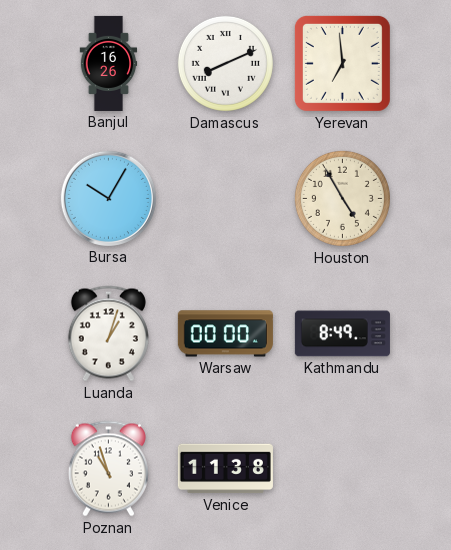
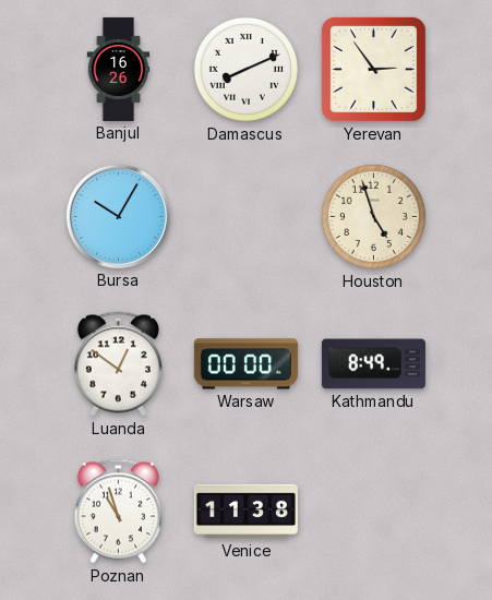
Yerevan: 6:59 -> 2:54
Houston: 4:55 -> 4:57
Luanda: 1:03 -> 12:51
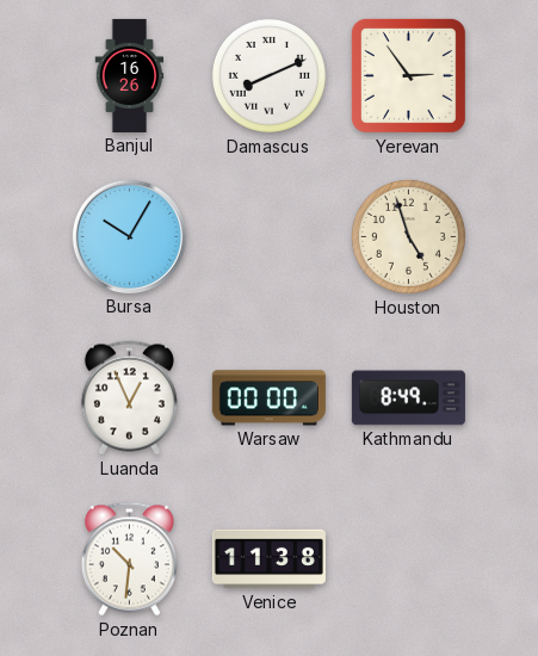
Luanda: 12:51 -> 12:56
Poznan: 10:57 -> 10:31
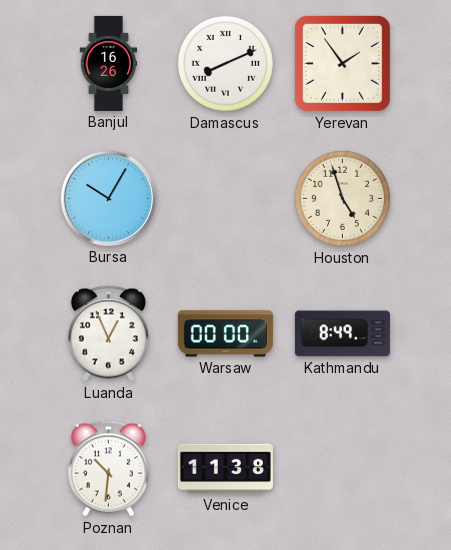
Yerevan: 2:54 -> 1:54
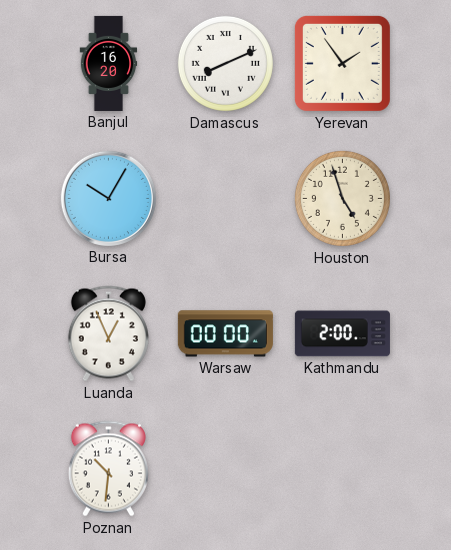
Banjul: 16:26 -> 16:20
Kathmandu: 8:49 -> 2:00
Venice: 11:38 -> none
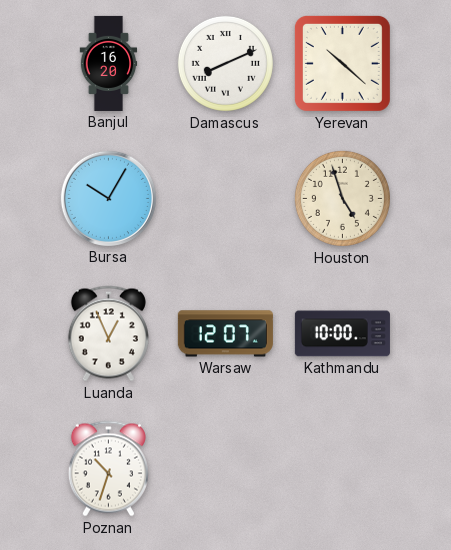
Yerevan: 1:54 -> 10:22
Warsaw: 00:00 -> 12:07
Kathmandu: 2:00 -> 10:00
Poznan: 10:31 -> 10:33
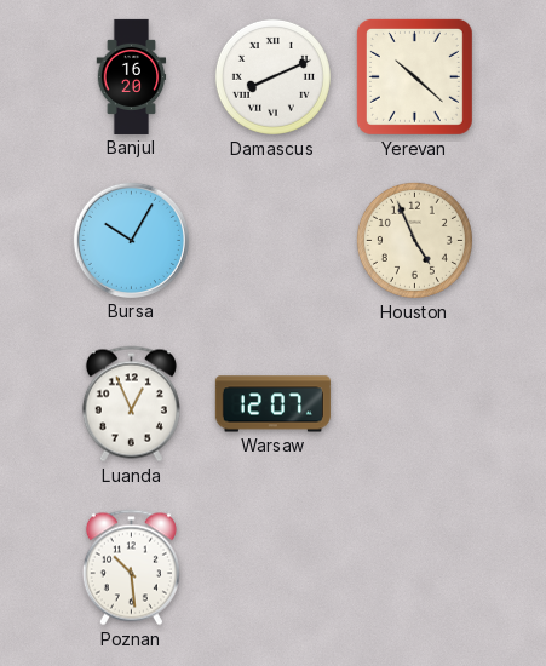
Houston: 4:57 -> 4:56
Kathmandu: 10:00 -> none
Poznan: 10:33 -> 10:29
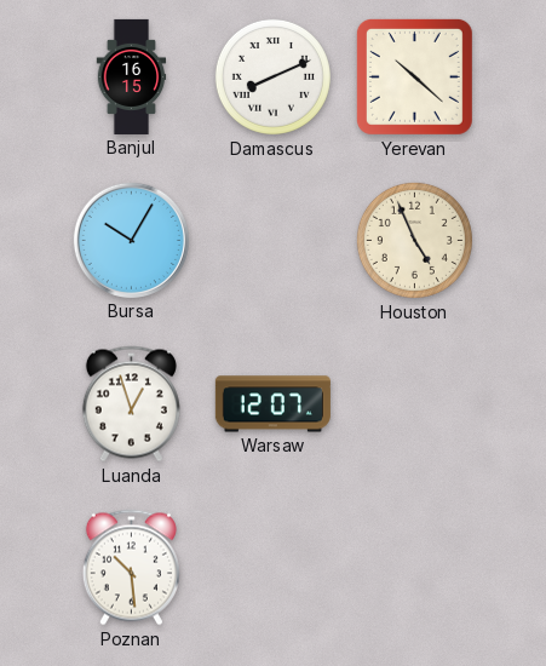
Banjul: 16:20 -> 16:15
Luanda: 12:56 -> 12:57
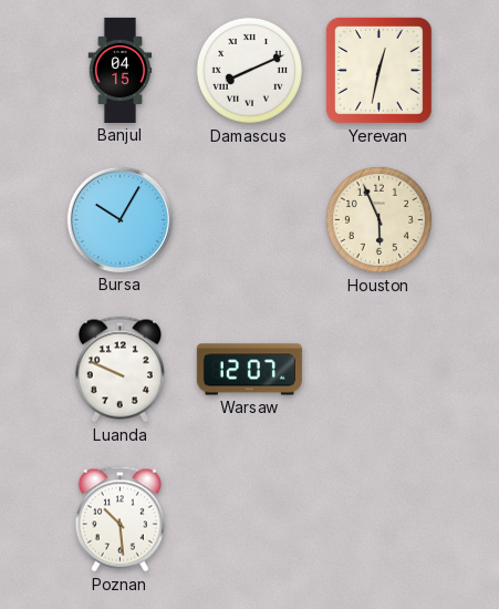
Banjul: 16:15 -> 04:15
Yerevan: 10:22 -> 12:32
Houston: 4:56 -> 5:56
Luanda: 12:57 -> 9:49
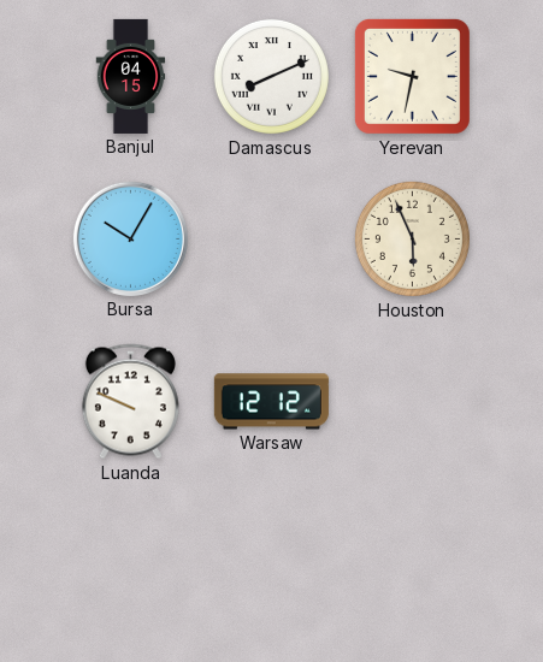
Yerevan: 12:32 -> 9:32
Warsaw: 12:07 -> 12:12
Poznan: 10:29 -> none
